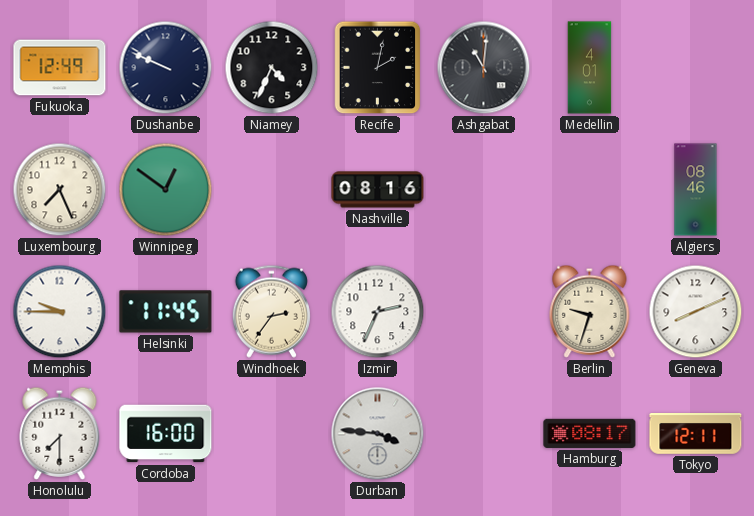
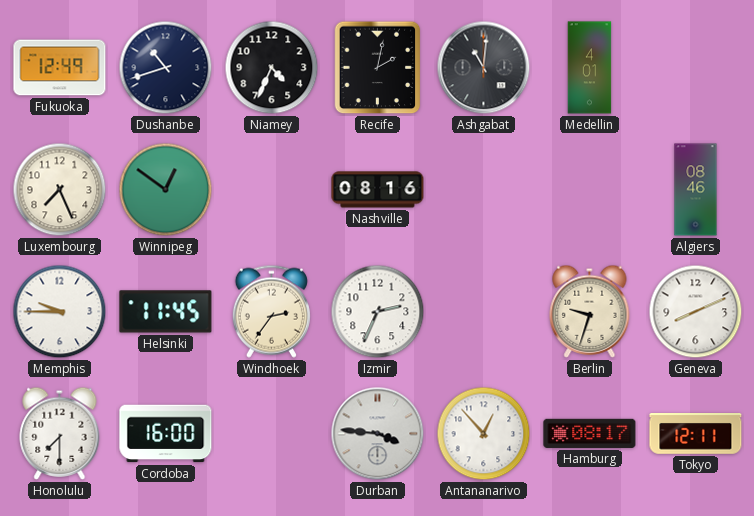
Dushanbe: 9:49 -> 10:42
Antananarivo: none -> 12:53
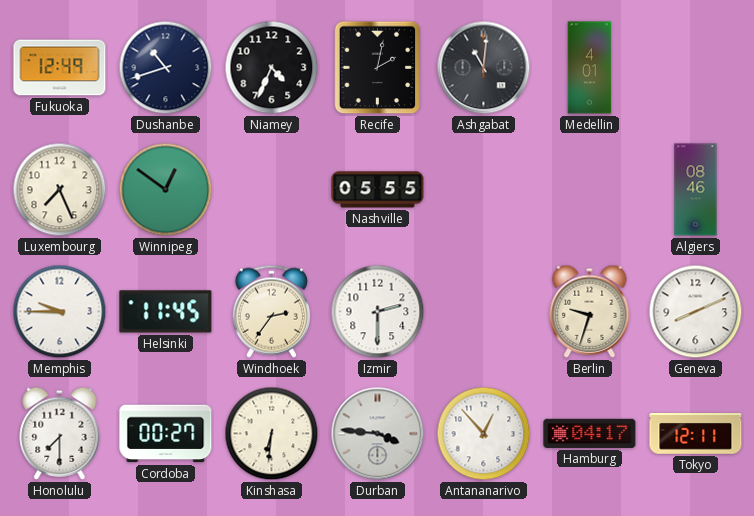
Nashville: 08:16 -> 05:55
Izmir: 2:34 -> 2:30
Cordoba: 16:00 -> 00:27
Kinshasa: none -> 6:31
Hamburg: 08:17 -> 04:17
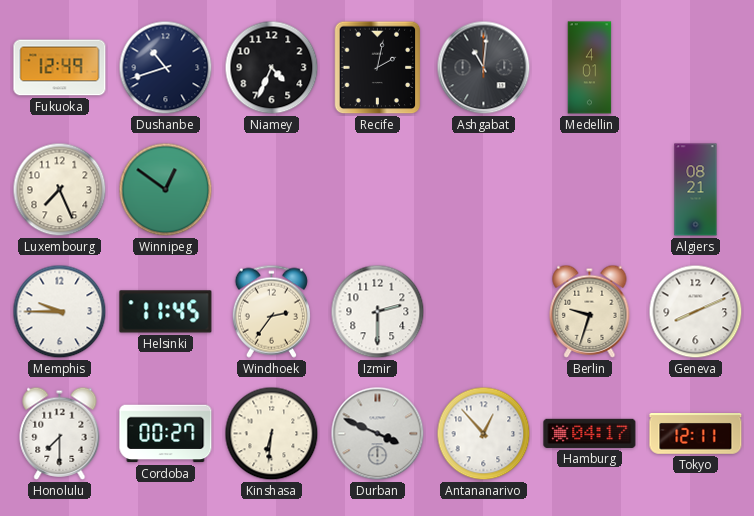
Nashville: 05:55 -> none
Algiers: 08:46 -> 08:21
Durban: 3:46 -> 3:49
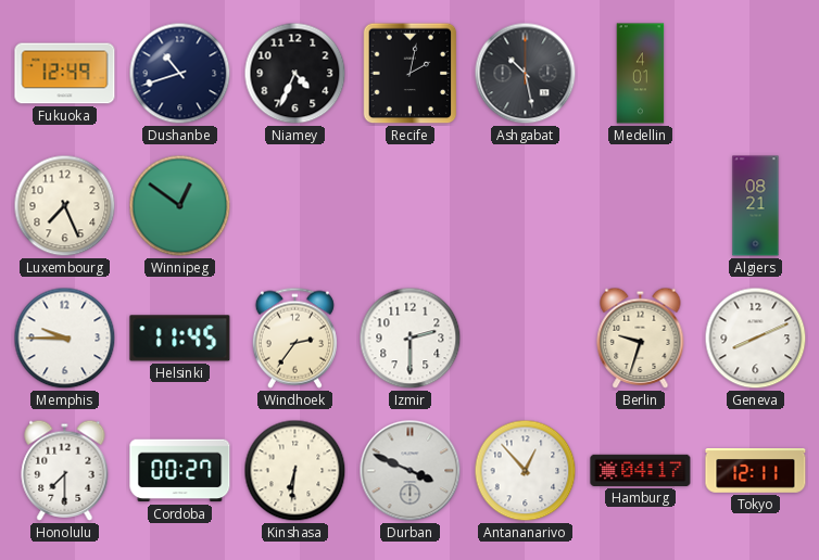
Ashgabat: 11:01 -> 10:28
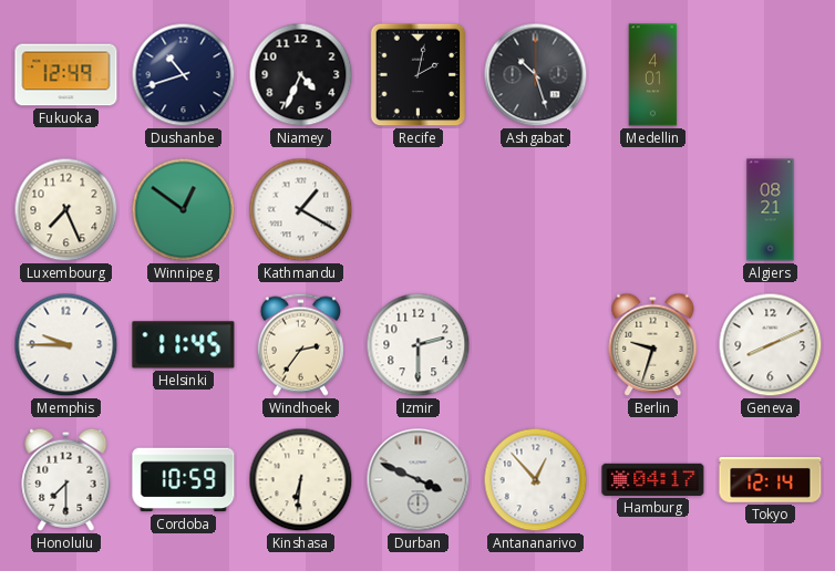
Ashgabat: 10:28 -> 10:27
Kathmandu: none -> 1:20
Cordoba: 00:27 -> 10:59
Tokyo: 12:11 -> 12:14
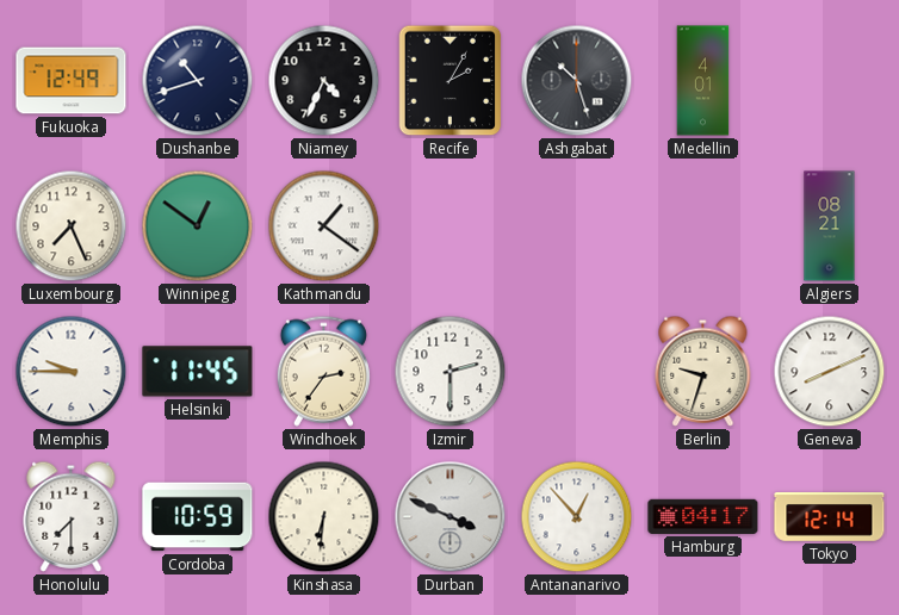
Recife: 2:02 -> 2:05
Kathmandu: 1:20 -> 1:21
